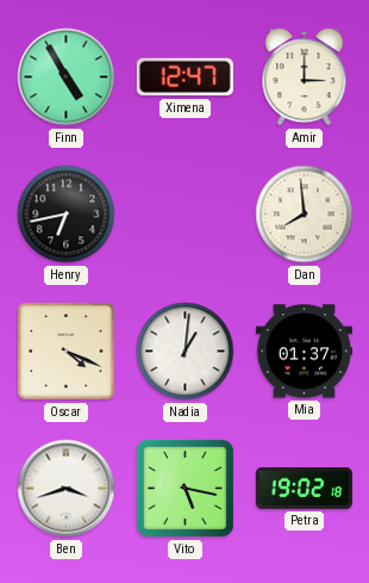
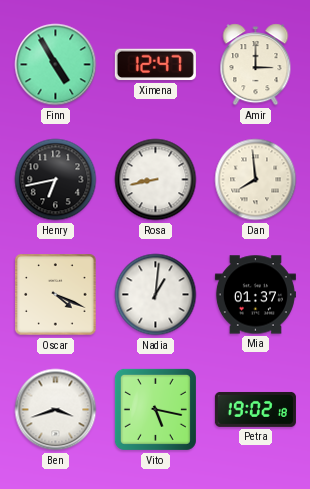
Rosa: none -> 8:43
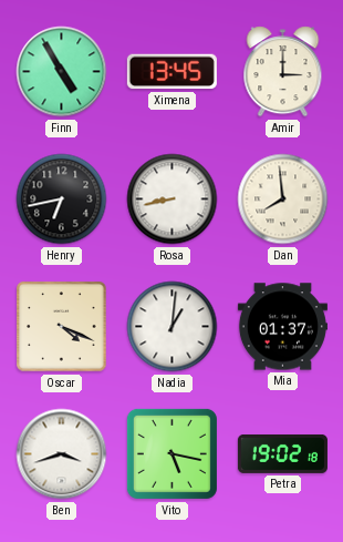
Ximena: 12:47 -> 13:45
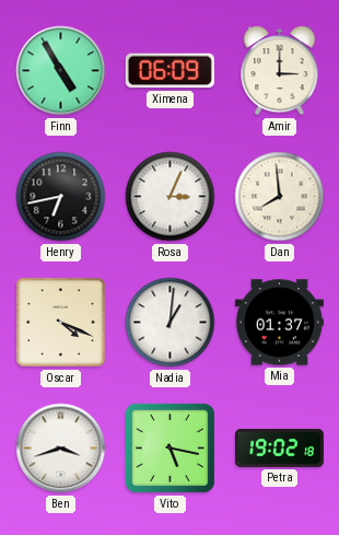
Ximena: 13:45 -> 06:09
Rosa: 8:43 -> 3:04
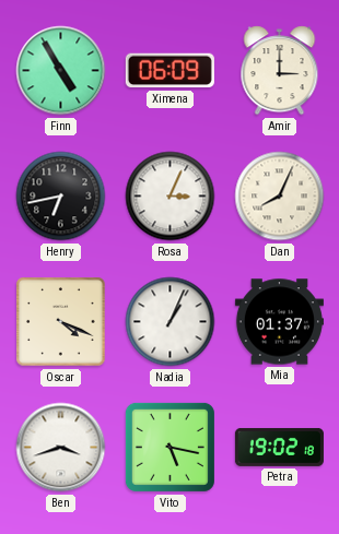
Dan: 7:59 -> 8:04
Nadia: 1:01 -> 1:04
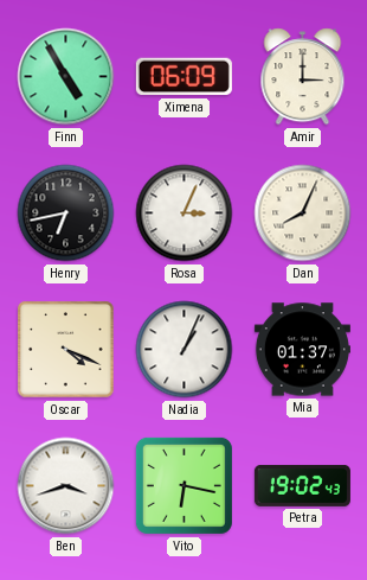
Vito: 5:17 -> 6:17
Petra: 19:02:18 -> 19:02:43
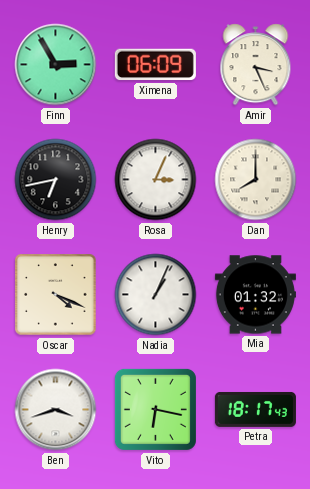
Finn: 4:55 -> 2:55
Amir: 3:00 -> 3:26
Dan: 8:04 -> 8:00
Mia: 01:37 -> 01:32
Petra: 19:02 -> 18:17
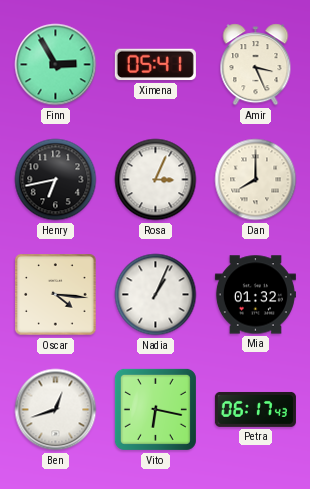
Ximena: 06:09 -> 05:41
Oscar: 4:19 -> 4:16
Ben: 3:42 -> 12:42
Petra: 18:17 -> 06:17
